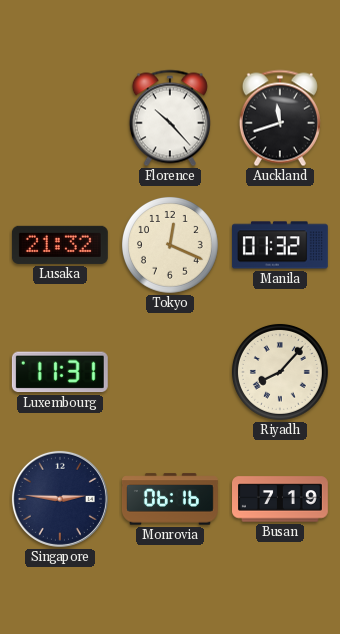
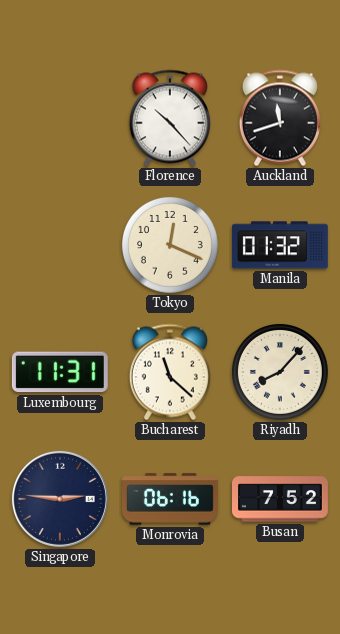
Lusaka: 21:32 -> none
Bucharest: none -> 11:22
Busan: 7:19 -> 7:52
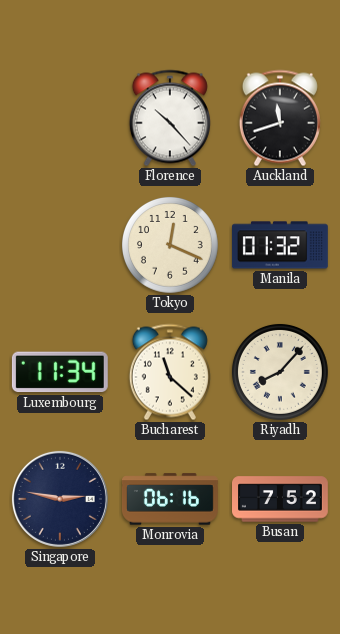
Luxembourg: 11:31 -> 11:34
Singapore: 2:46 -> 2:47
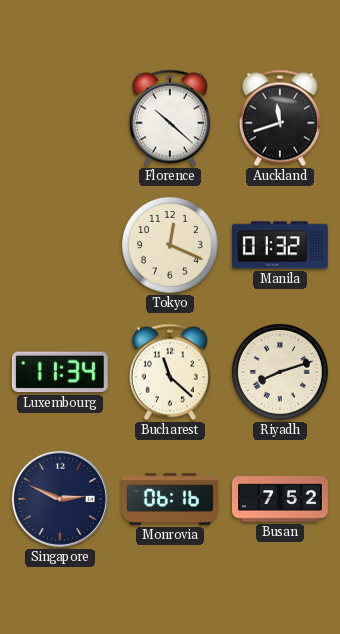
Florence: 10:23 -> 10:22
Riyadh: 8:07 -> 8:12
Singapore: 2:47 -> 2:49
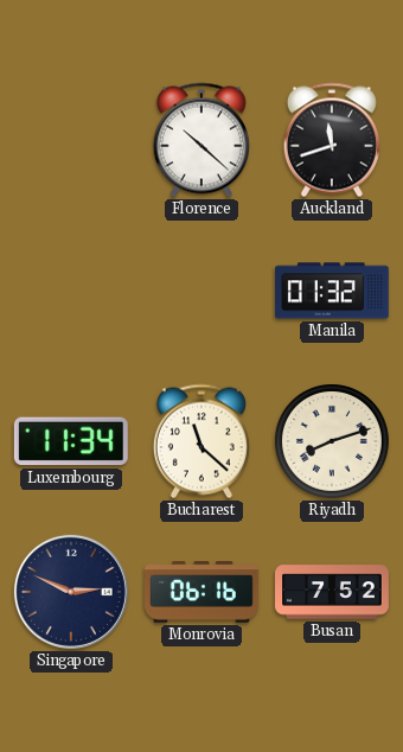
Tokyo: 12:19 -> none
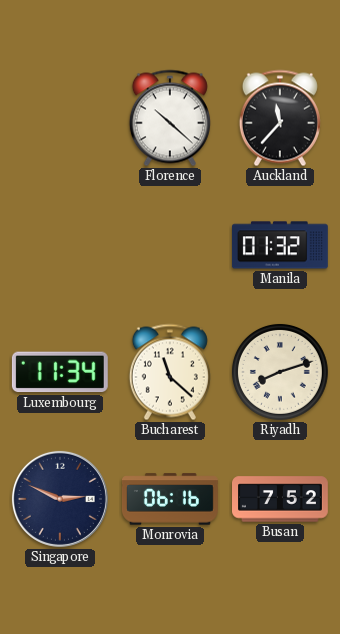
Auckland: 11:42 -> 11:37
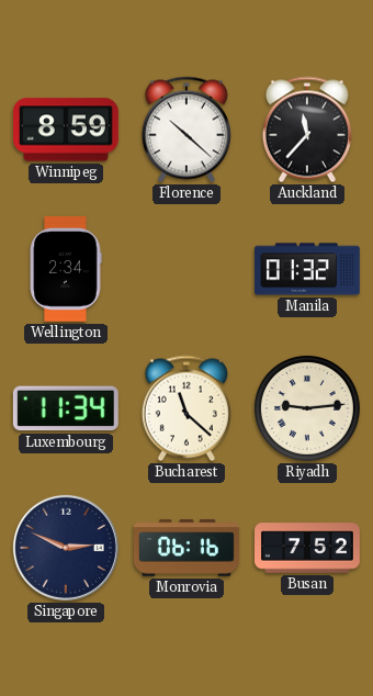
Winnipeg: none -> 8:59
Wellington: none -> 2:34
Riyadh: 8:12 -> 9:14
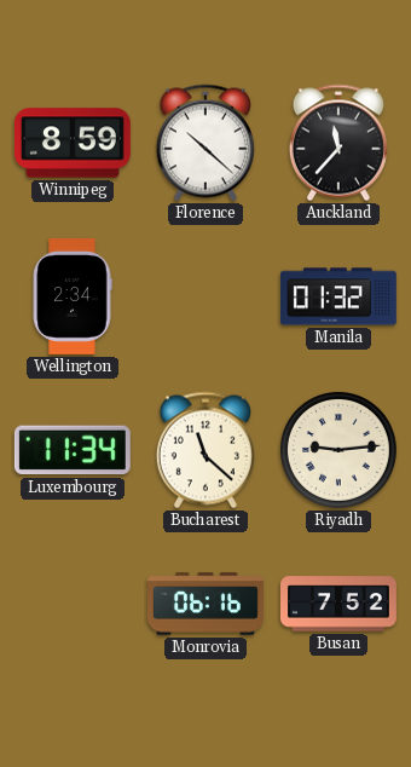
Singapore: 2:49 -> none
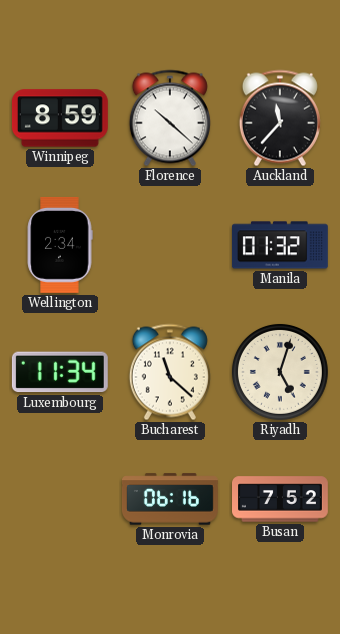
Riyadh: 9:14 -> 5:03
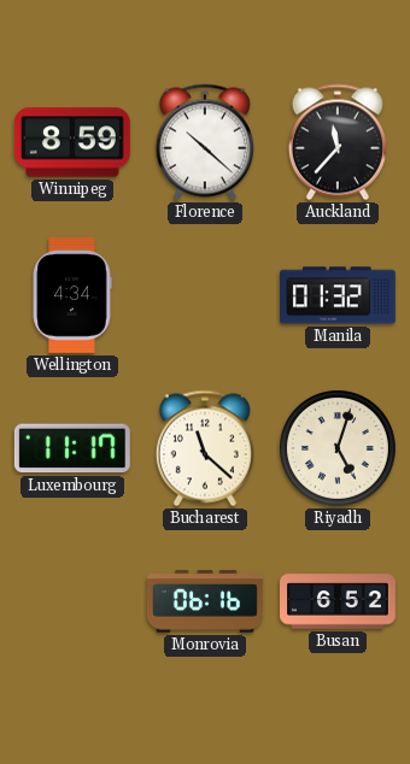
Wellington: 2:34 -> 4:34
Luxembourg: 11:34 -> 11:17
Busan: 7:52 -> 6:52
